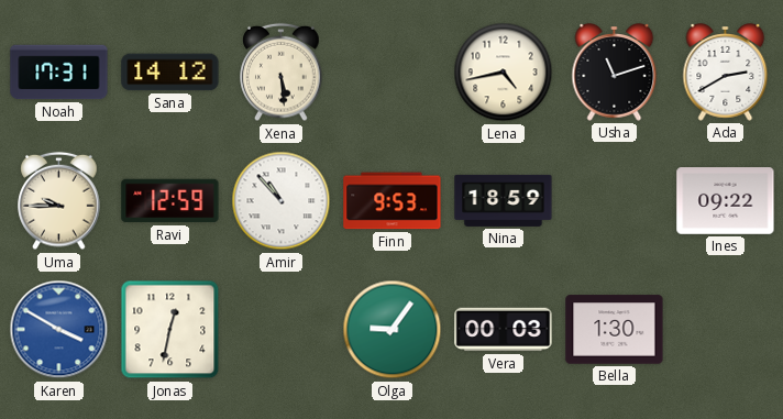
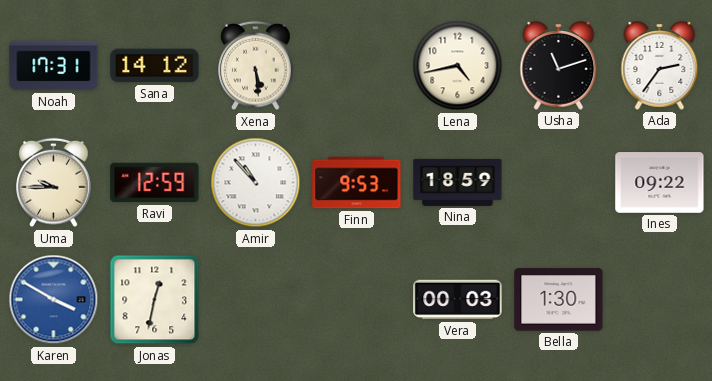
Ada: 2:40 -> 2:36
Olga: 9:06 -> none
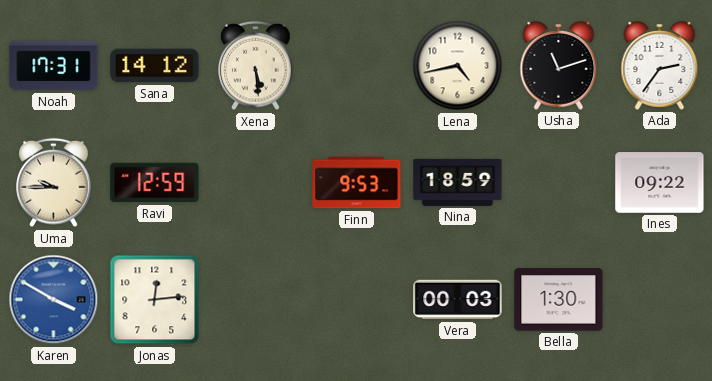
Amir: 10:53 -> none
Jonas: 12:32 -> 12:14
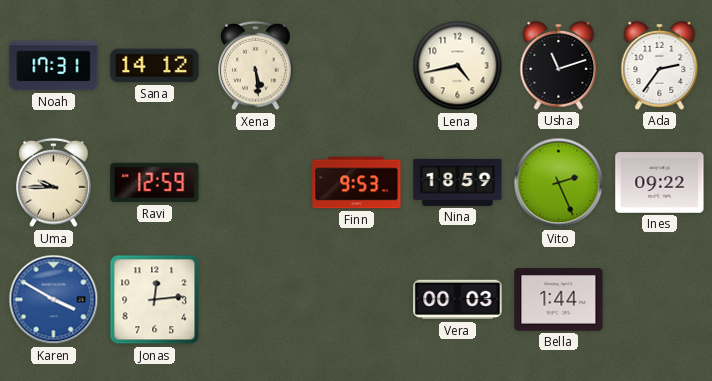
Vito: none -> 2:26
Bella: 1:30 -> 1:44
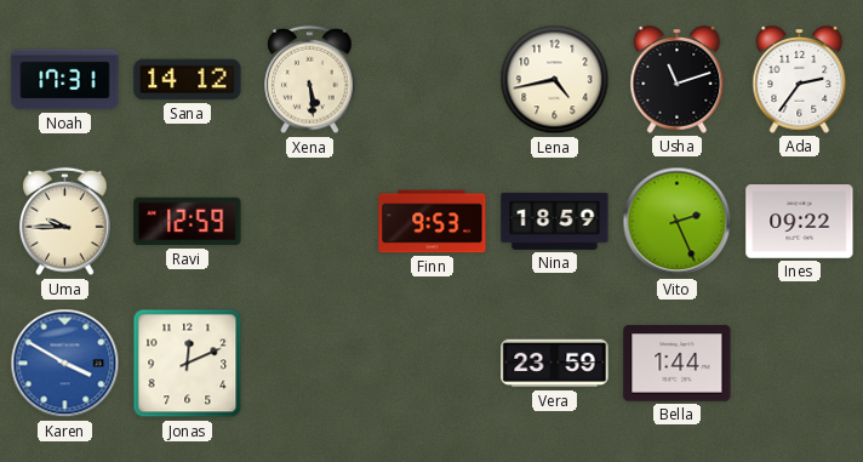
Jonas: 12:14 -> 12:11
Vera: 00:03 -> 23:59
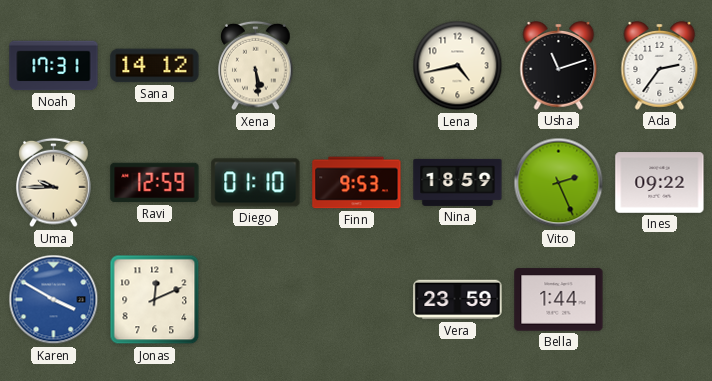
Diego: none -> 01:10
